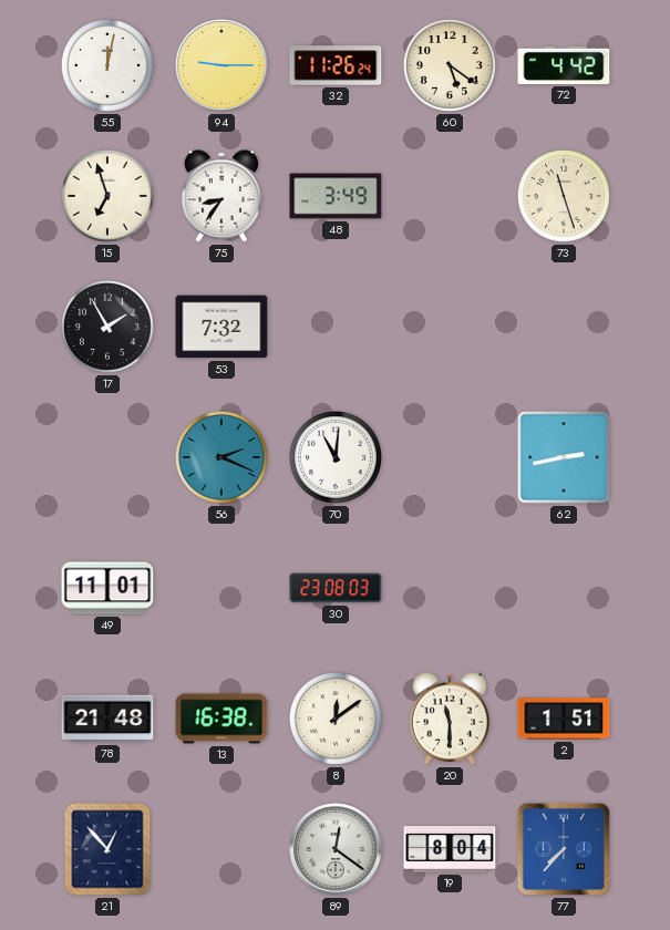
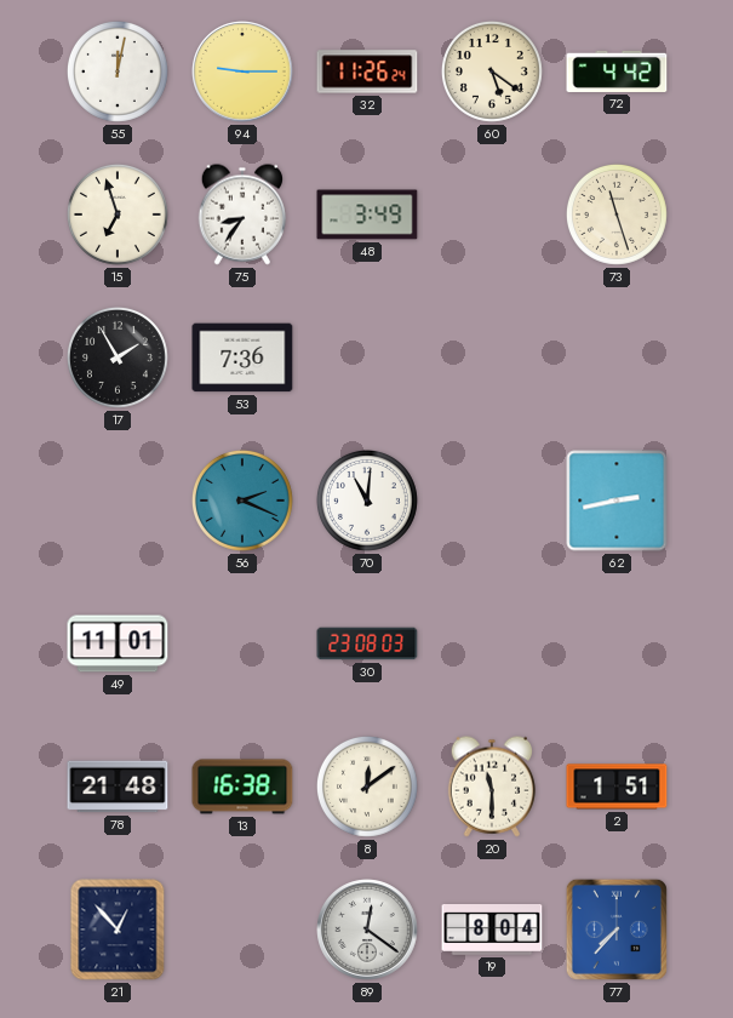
53: 7:32 -> 7:36
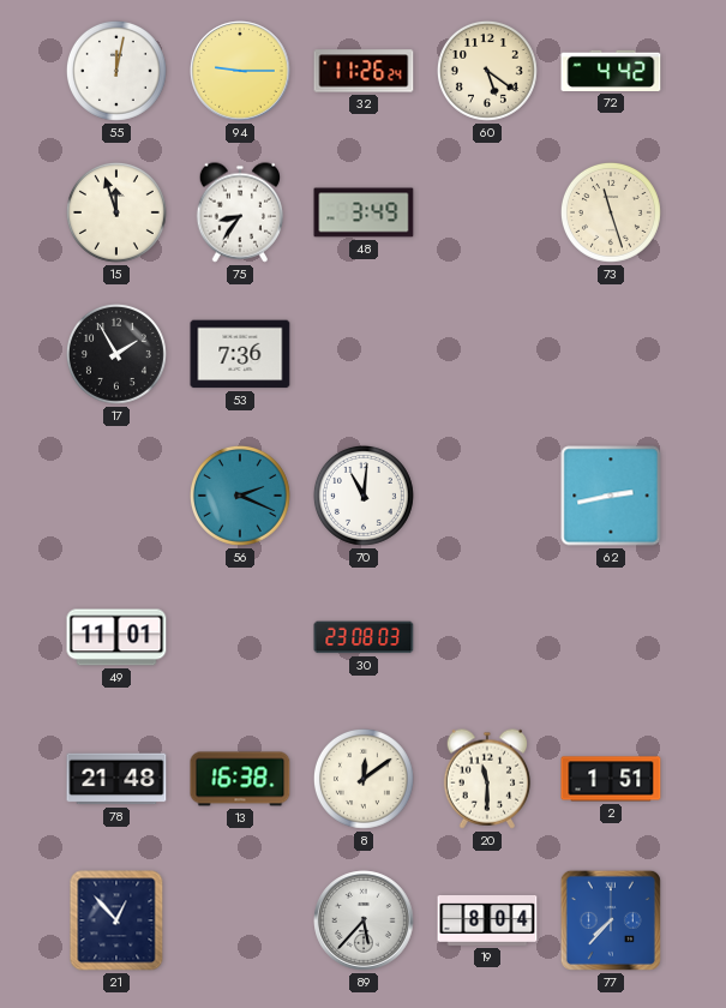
15: 6:57 -> 11:57
89: 12:21 -> 5:37
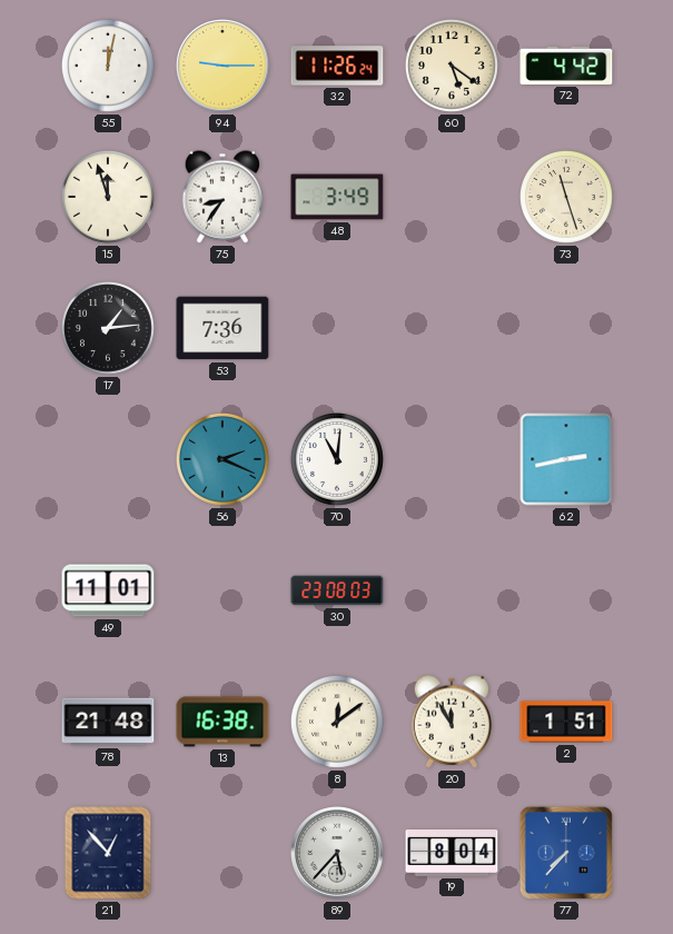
17: 1:55 -> 1:14
20: 11:30 -> 11:55
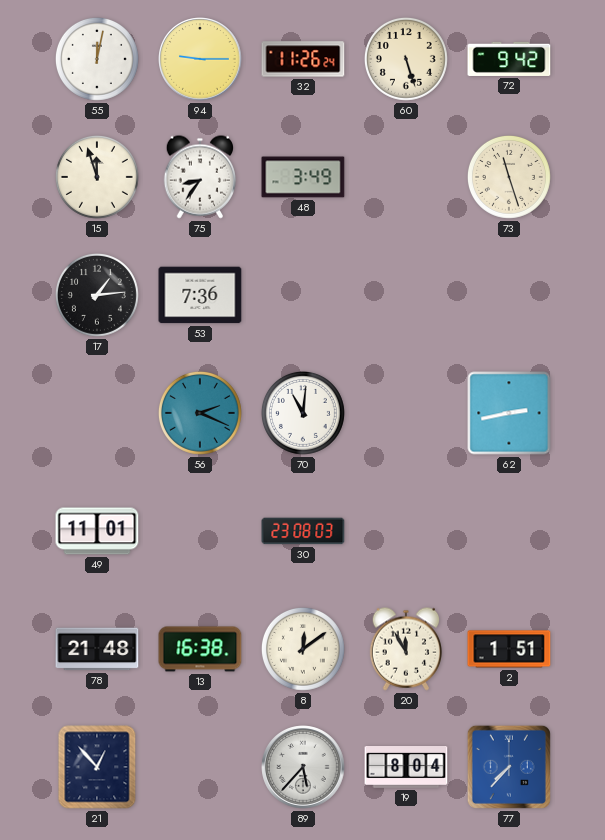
60: 5:21 -> 5:27
72: 4:42 -> 9:42
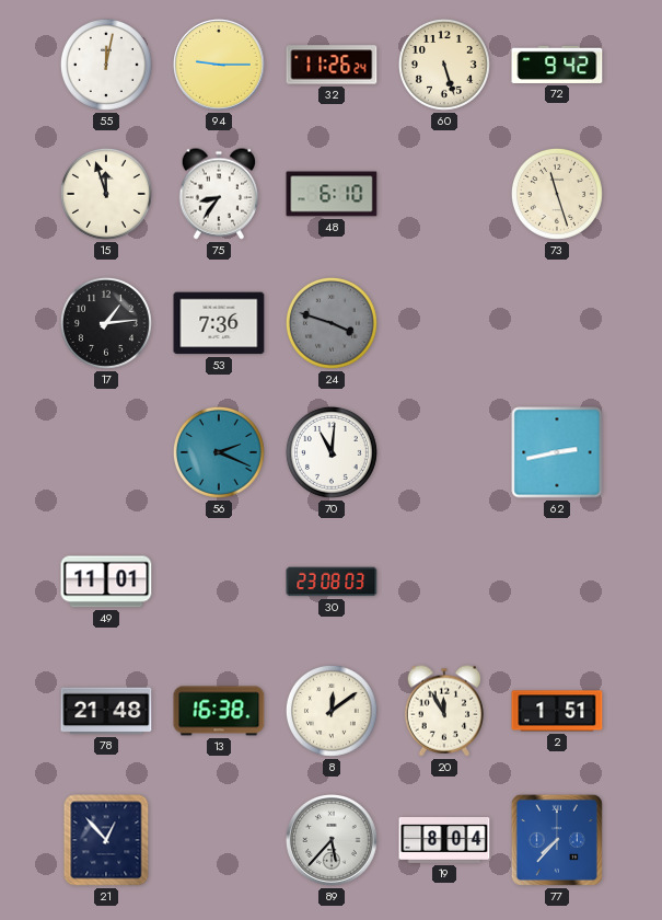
48: 3:49 -> 6:10
24: none -> 3:48
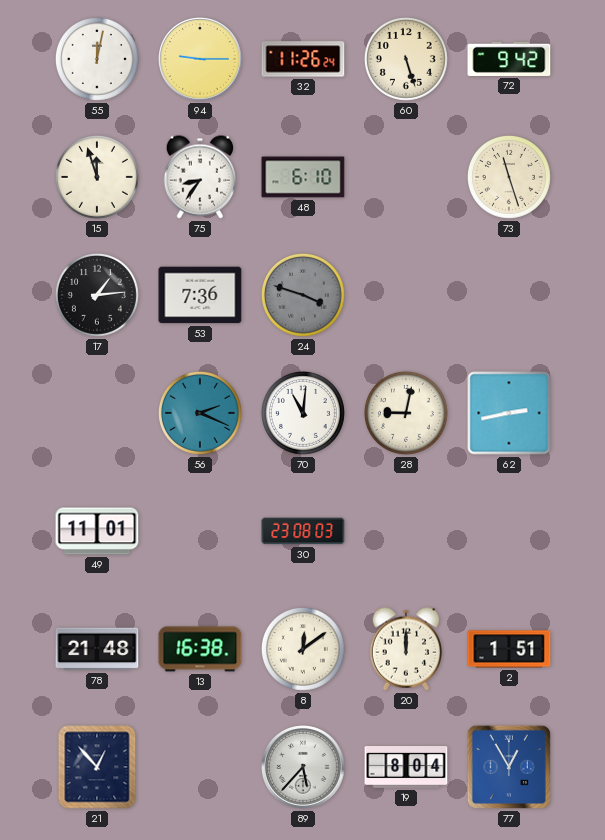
28: none -> 9:02
20: 11:55 -> 12:00
77: 7:37 -> 12:55
